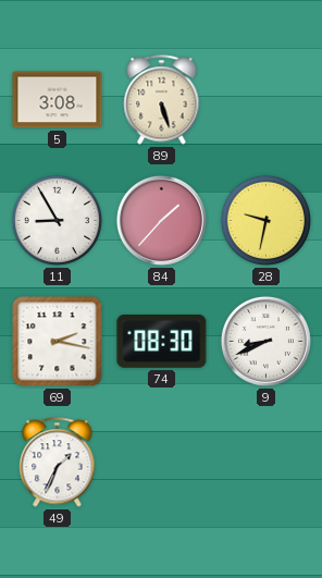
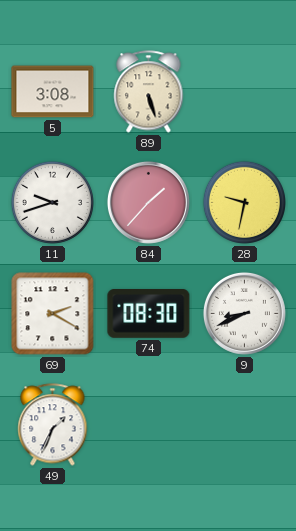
11: 8:55 -> 9:42
69: 2:17 -> 2:20
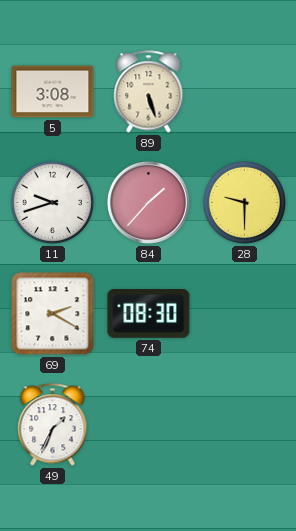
28: 9:32 -> 9:30
9: 8:41 -> none
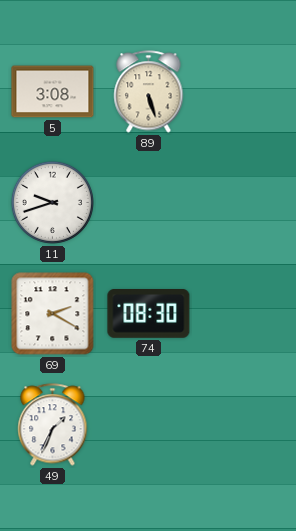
84: 1:37 -> none
28: 9:30 -> none
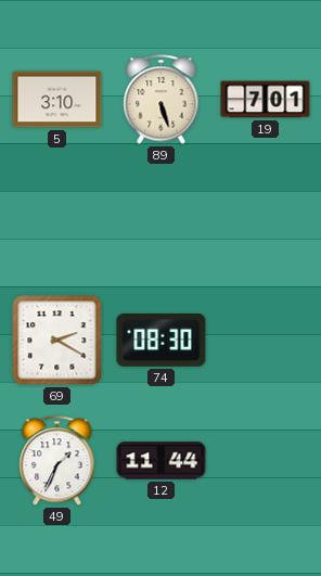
5: 3:08 -> 3:10
19: none -> 7:01
11: 9:42 -> none
12: none -> 11:44
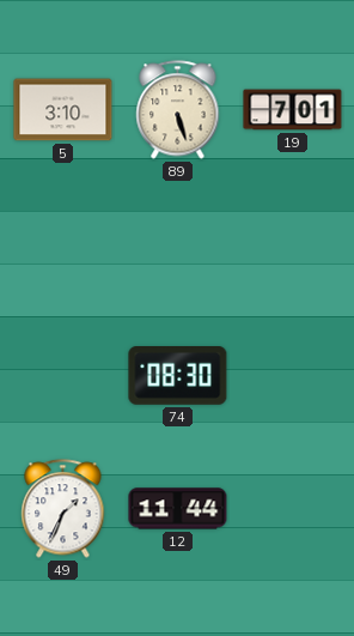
69: 2:20 -> none
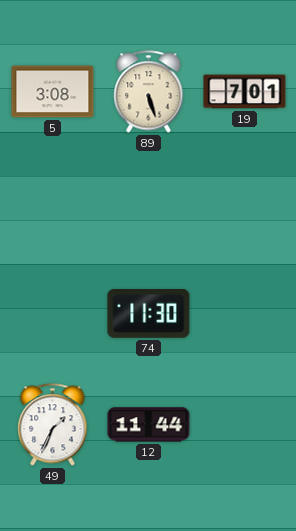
5: 3:10 -> 3:08
74: 08:30 -> 11:30
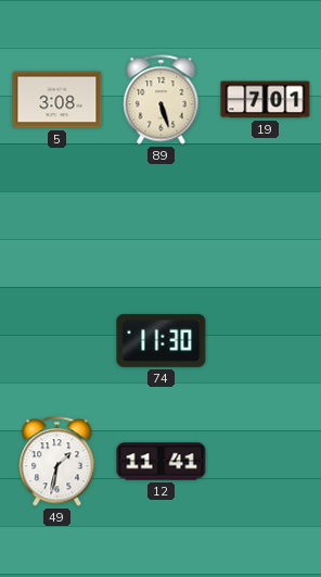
49: 1:34 -> 1:32
12: 11:44 -> 11:41
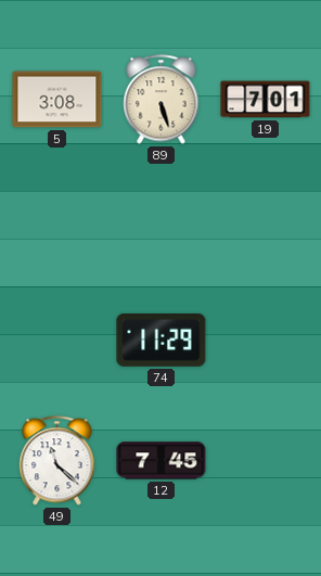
74: 11:30 -> 11:29
49: 1:32 -> 11:22
12: 11:41 -> 7:45
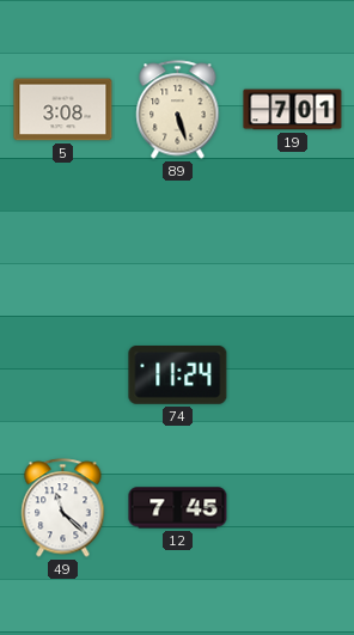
74: 11:29 -> 11:24
